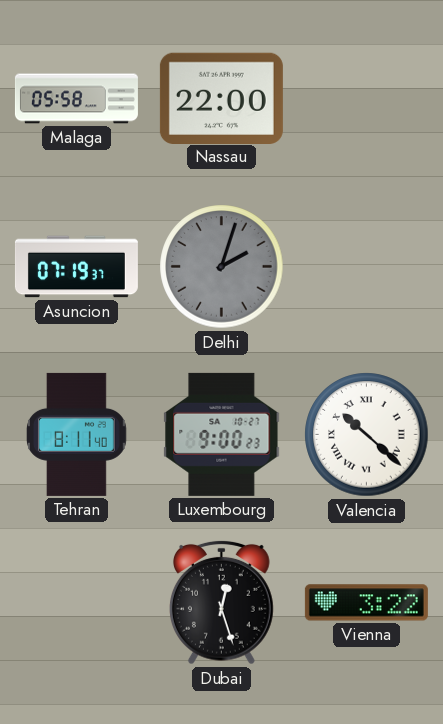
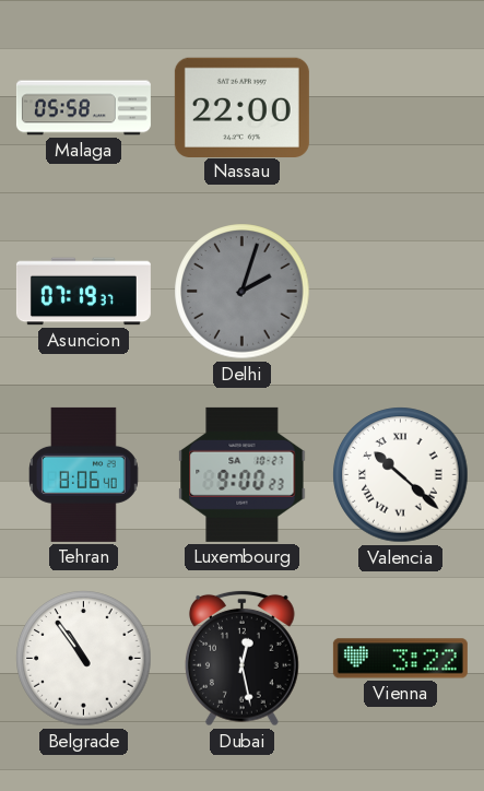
Tehran: 8:11 -> 8:06
Belgrade: none -> 10:54
Dubai: 12:27 -> 12:28
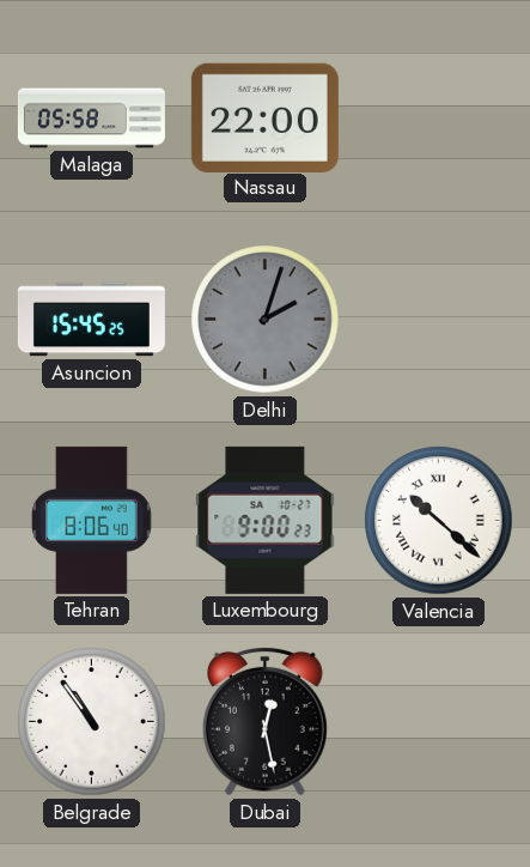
Asuncion: 07:19 -> 15:45
Vienna: 3:22 -> none
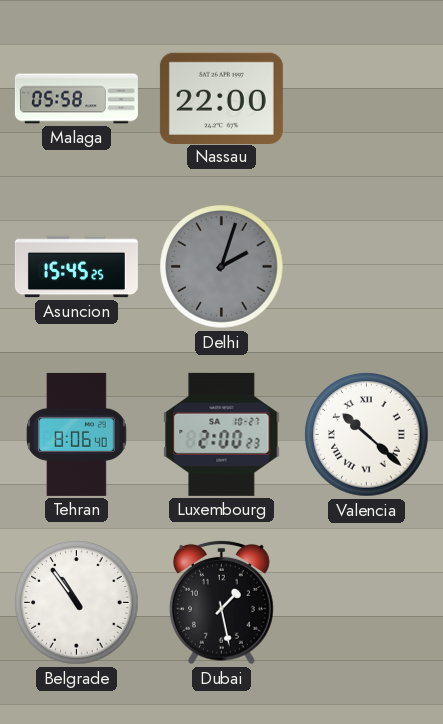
Luxembourg: 9:00 -> 2:00
Dubai: 12:28 -> 1:28
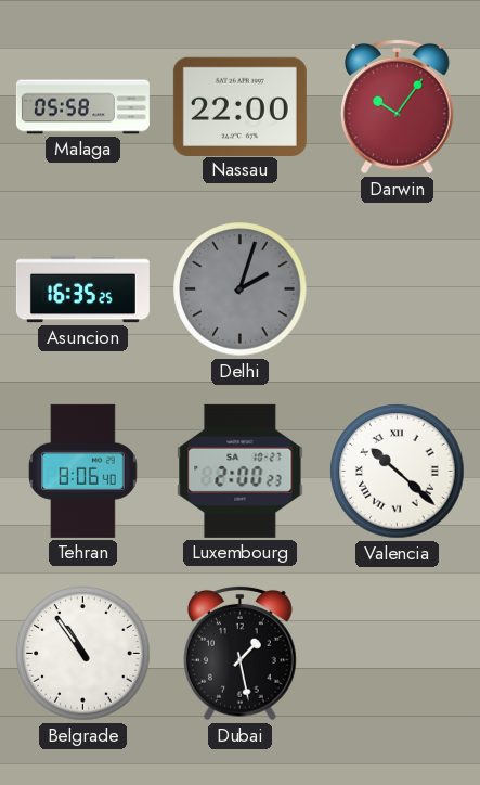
Darwin: none -> 10:06
Asuncion: 15:45 -> 16:35
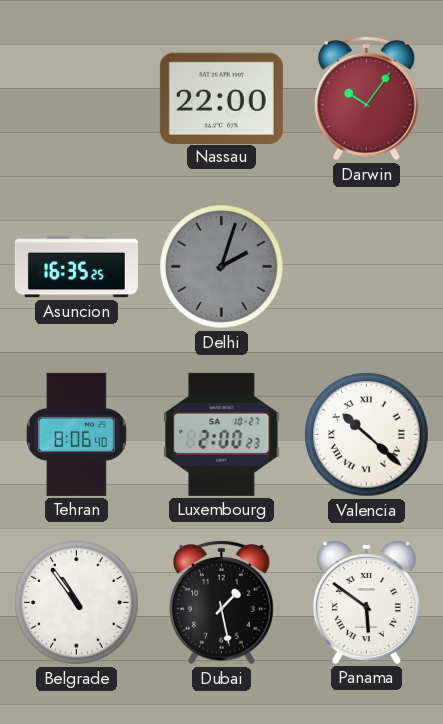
Malaga: 05:58 -> none
Panama: none -> 5:51
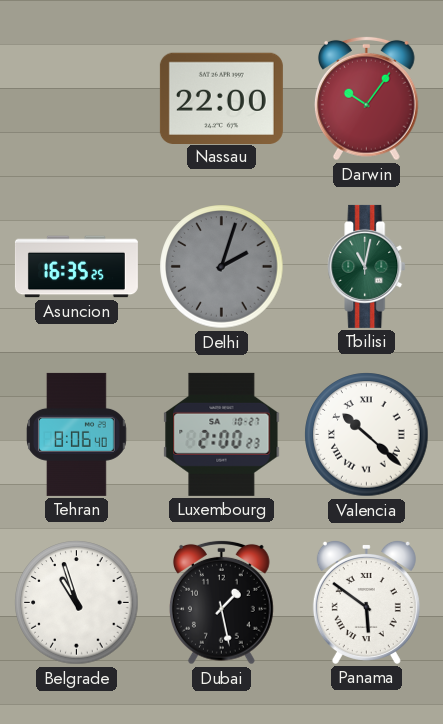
Tbilisi: none -> 11:02
Belgrade: 10:54 -> 10:57
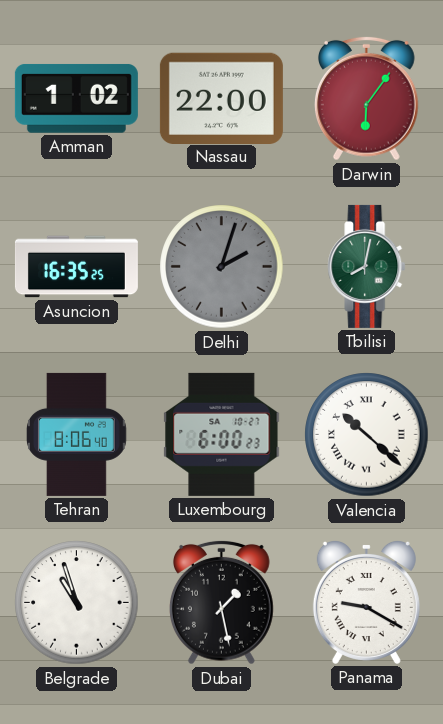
Amman: none -> 1:02
Darwin: 10:06 -> 6:06
Tbilisi: 11:02 -> 8:02
Luxembourg: 2:00 -> 6:00
Panama: 5:51 -> 9:20
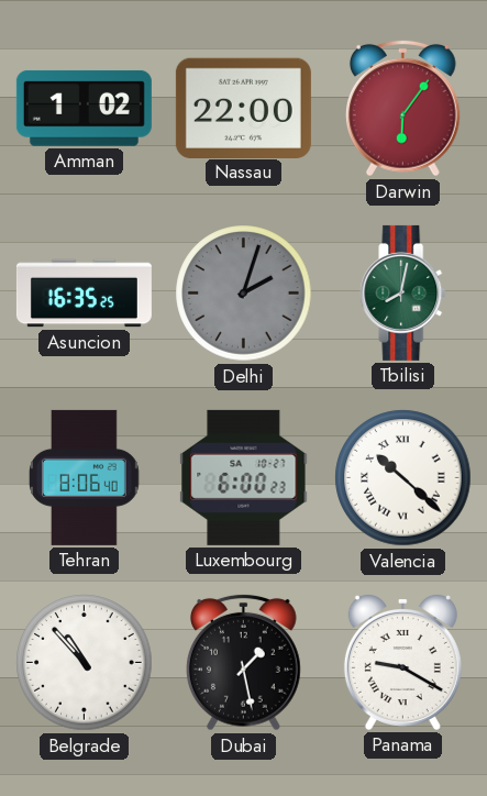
Belgrade: 10:57 -> 10:53
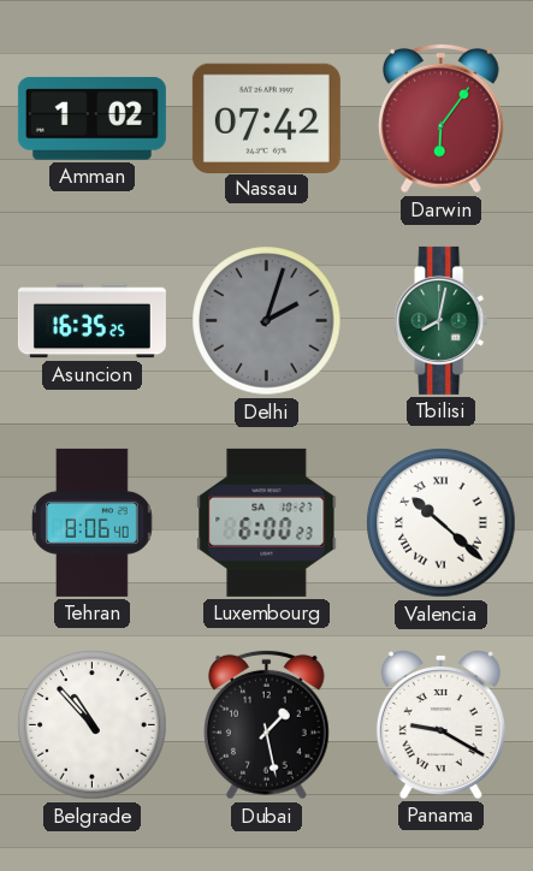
Nassau: 22:00 -> 07:42
